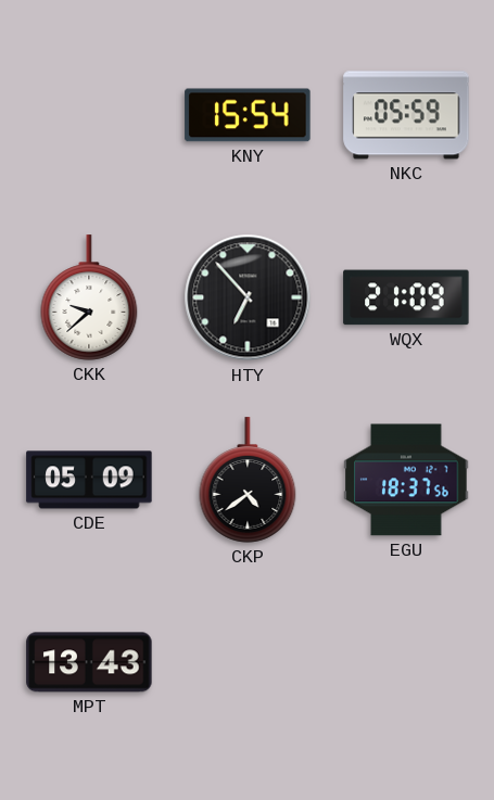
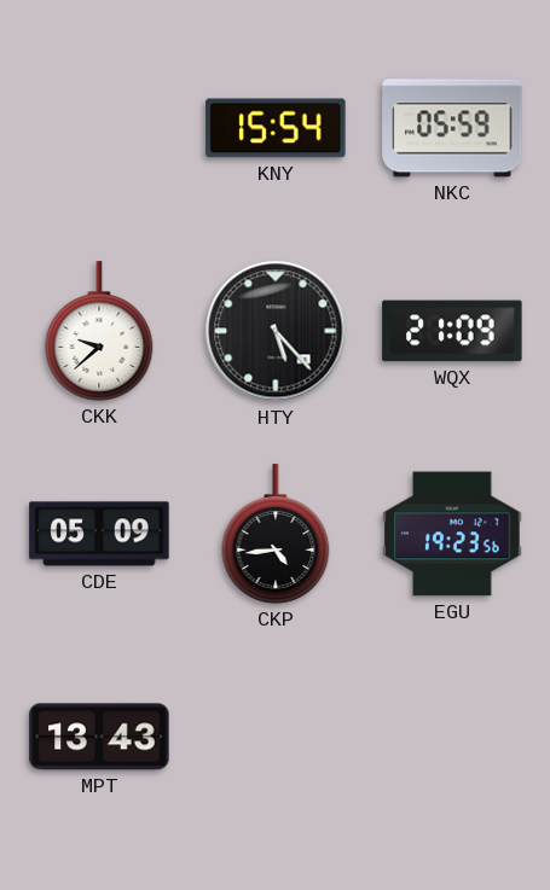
HTY: 6:53 -> 5:23
CKP: 4:39 -> 4:44
EGU: 18:37 -> 19:23
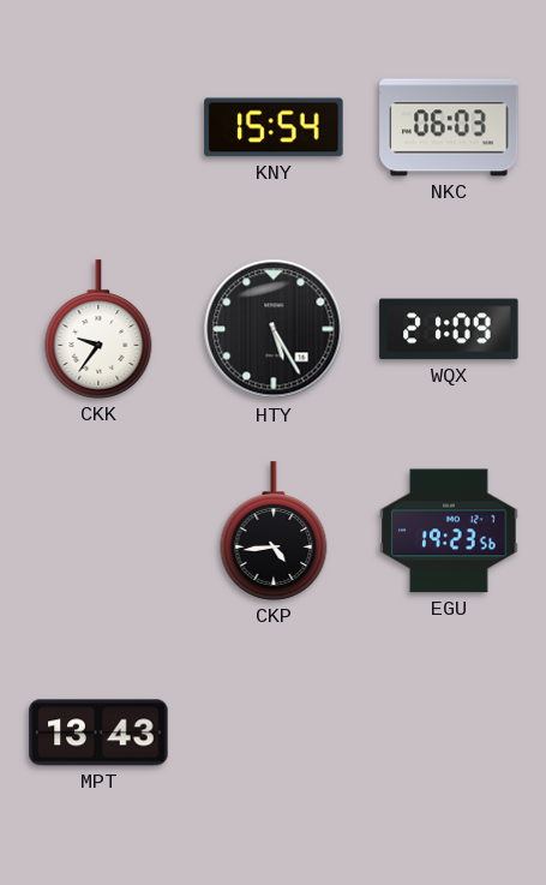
NKC: 05:59 -> 06:03
CKK: 9:38 -> 9:36
HTY: 5:23 -> 5:25
CDE: 05:09 -> none
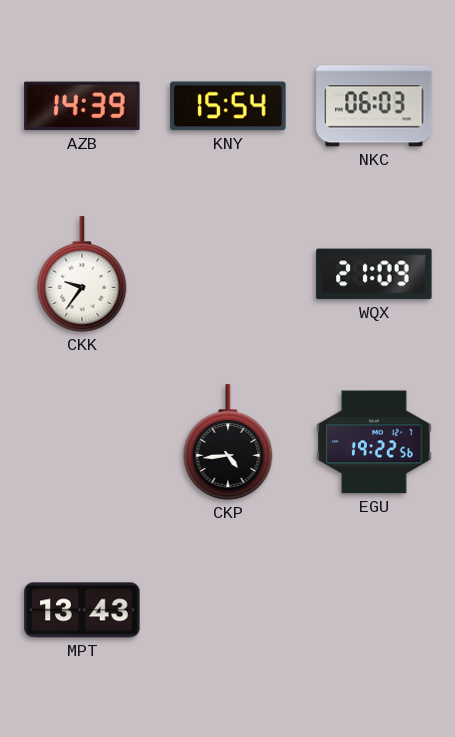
AZB: none -> 14:39
HTY: 5:25 -> none
EGU: 19:23 -> 19:22
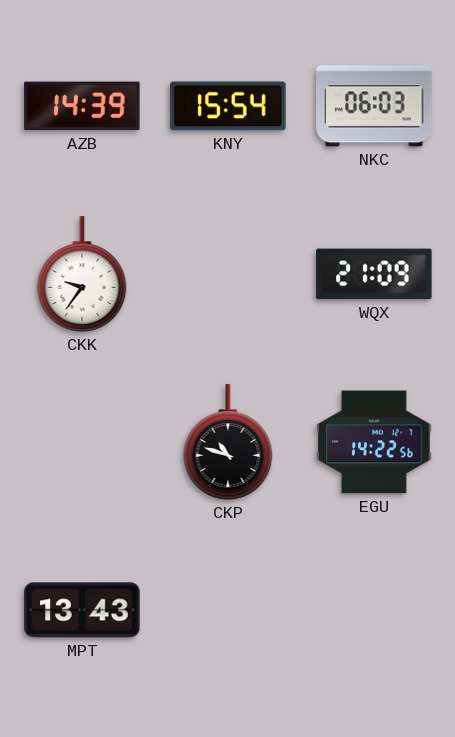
CKP: 4:44 -> 10:48
EGU: 19:22 -> 14:22
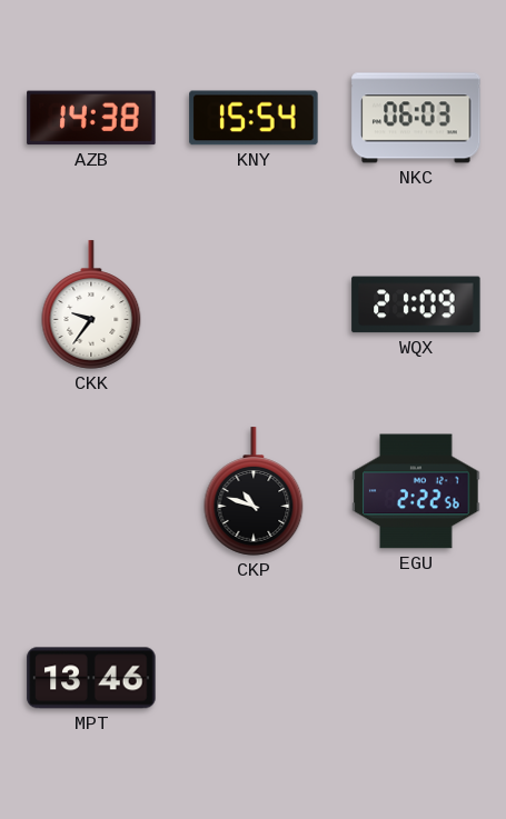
AZB: 14:39 -> 14:38
EGU: 14:22 -> 2:22
MPT: 13:43 -> 13:46
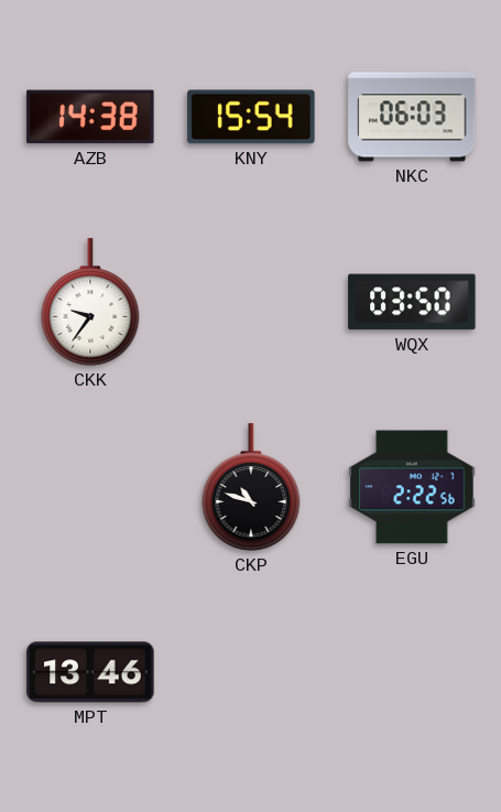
WQX: 21:09 -> 03:50
